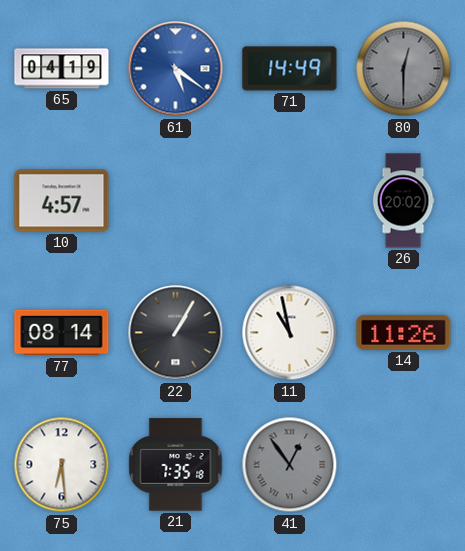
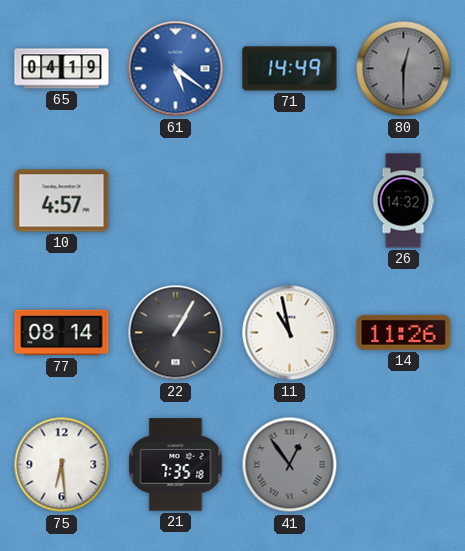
26: 20:02 -> 14:32
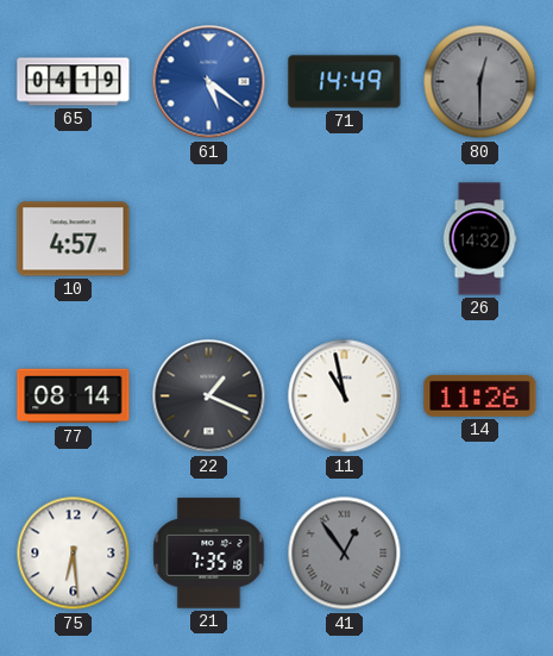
22: 1:05 -> 1:19
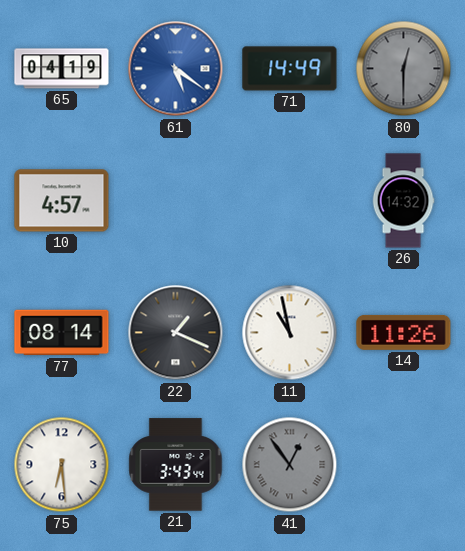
21: 7:35 -> 3:43
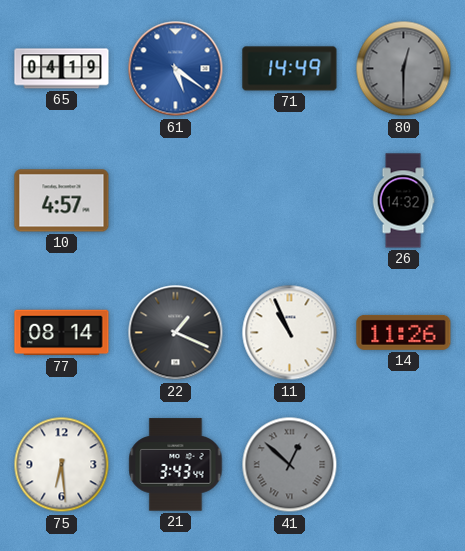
11: 10:58 -> 10:56
41: 12:54 -> 12:52
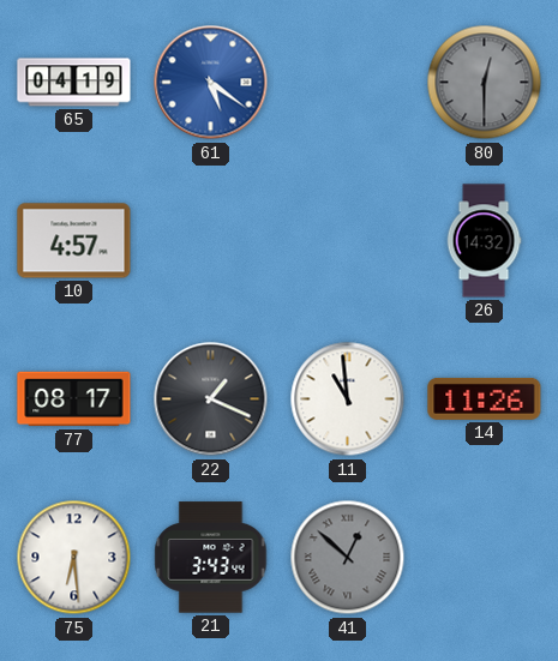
71: 14:49 -> none
77: 08:14 -> 08:17
11: 10:56 -> 10:59
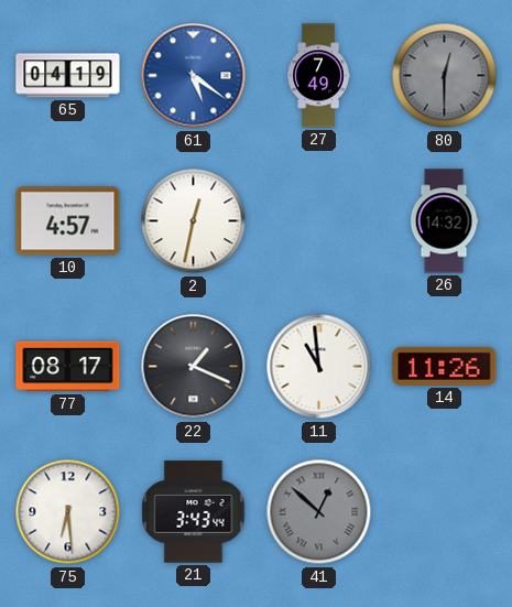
27: none -> 7:49
2: none -> 12:32
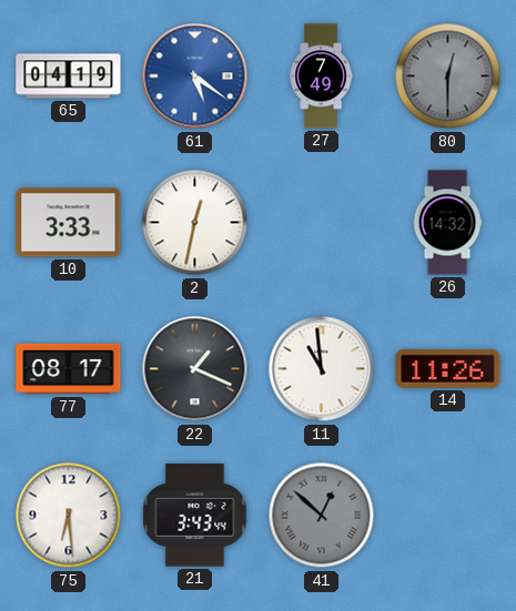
10: 4:57 -> 3:33
